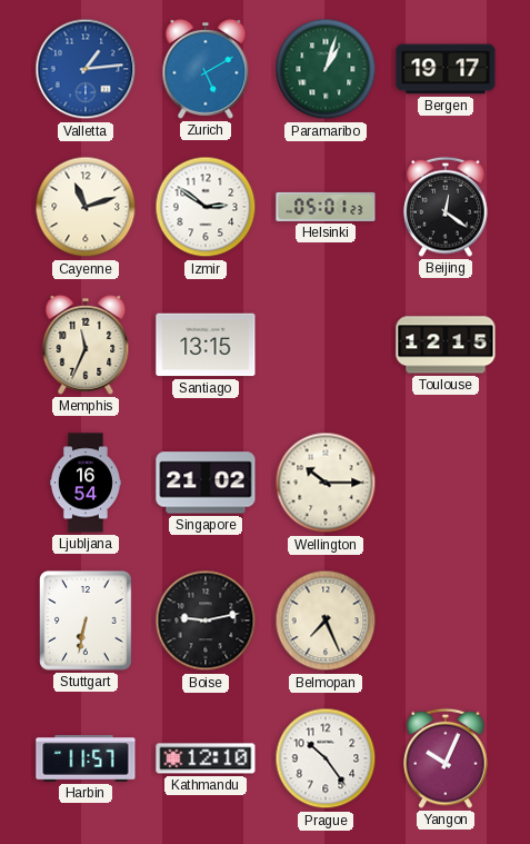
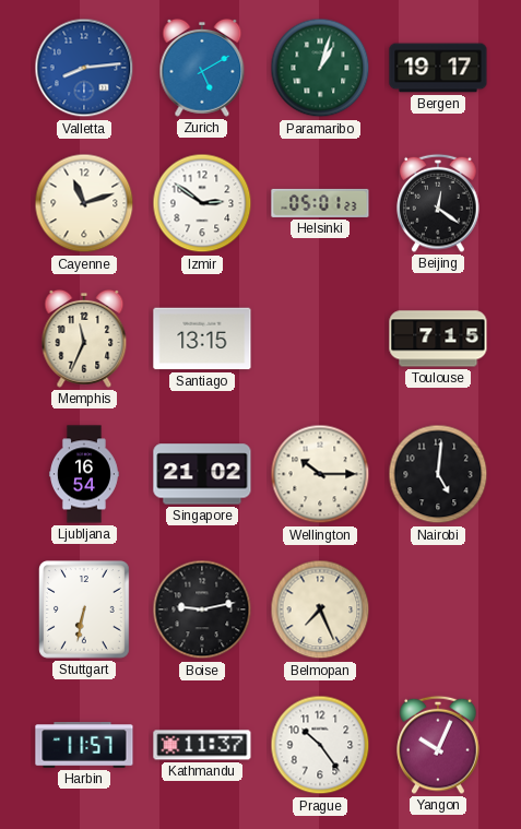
Valletta: 1:14 -> 8:14
Toulouse: 12:15 -> 7:15
Nairobi: none -> 5:01
Kathmandu: 12:10 -> 11:37
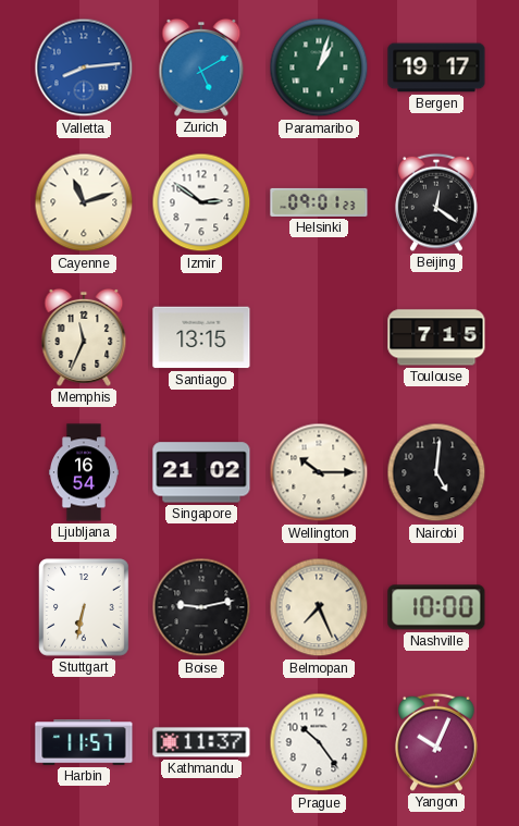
Helsinki: 05:01 -> 09:01
Nashville: none -> 10:00
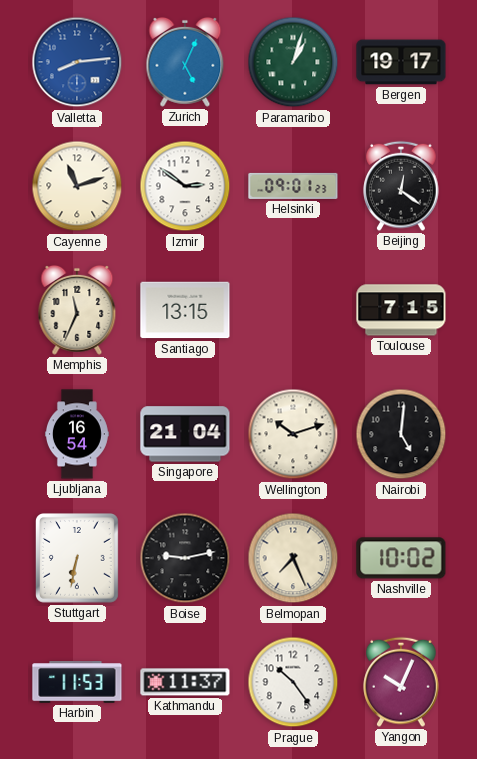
Zurich: 5:10 -> 5:04
Singapore: 21:02 -> 21:04
Wellington: 10:15 -> 10:12
Nashville: 10:00 -> 10:02
Harbin: 11:57 -> 11:53
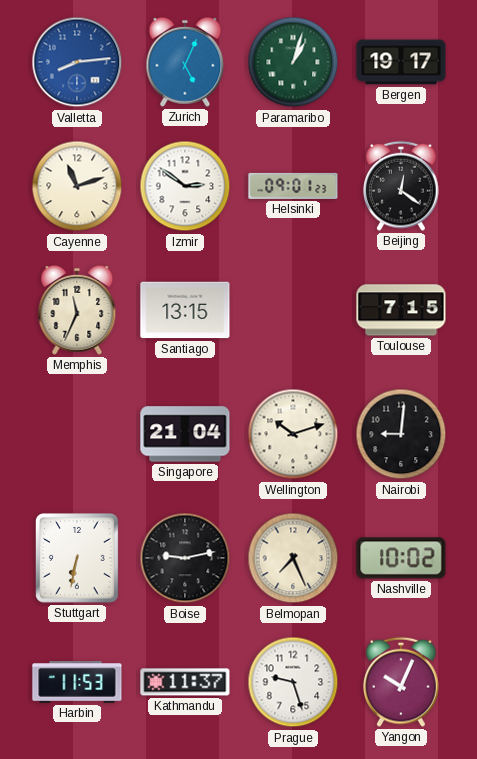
Ljubljana: 16:54 -> none
Nairobi: 5:01 -> 9:01
Prague: 10:24 -> 9:27
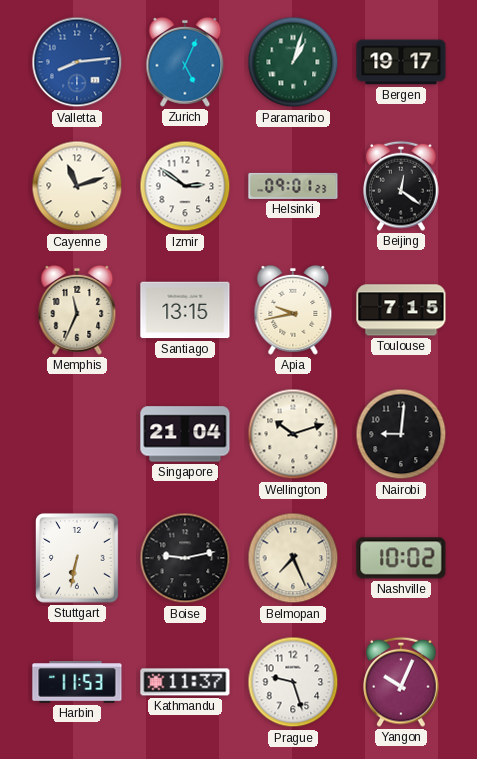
Apia: none -> 9:43
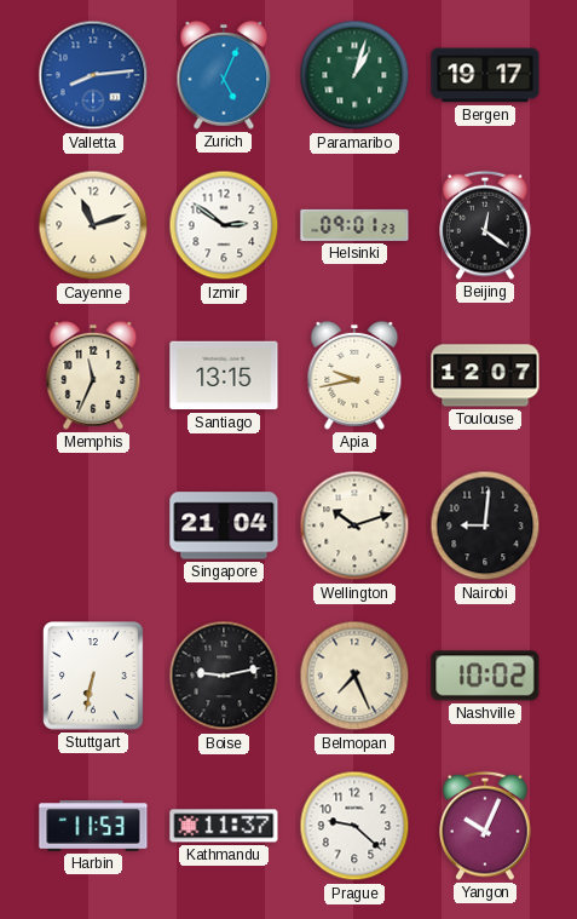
Toulouse: 7:15 -> 12:07
Prague: 9:27 -> 9:22
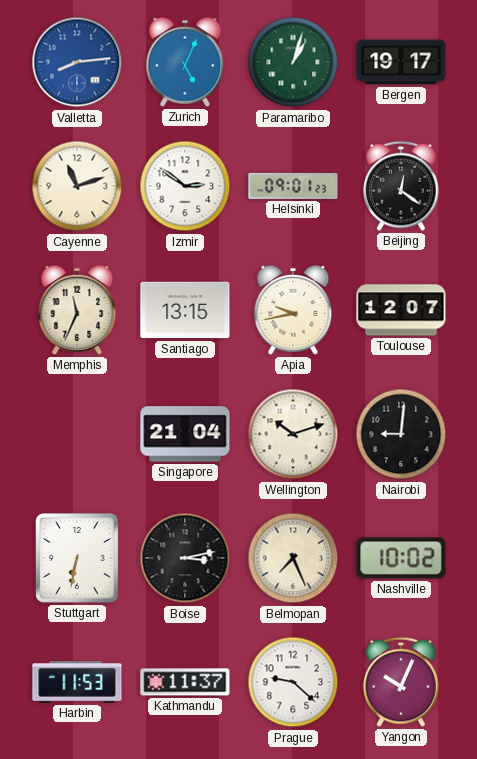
Boise: 9:13 -> 3:13
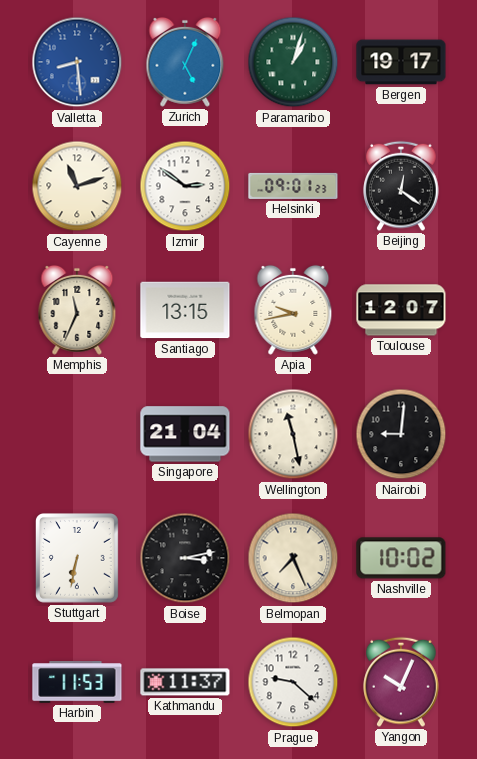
Valletta: 8:14 -> 8:29
Wellington: 10:12 -> 11:28
